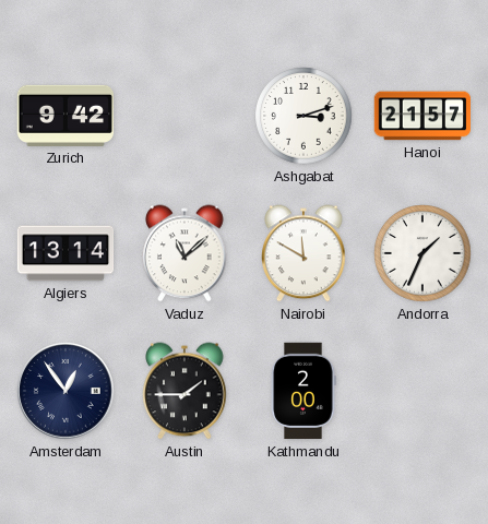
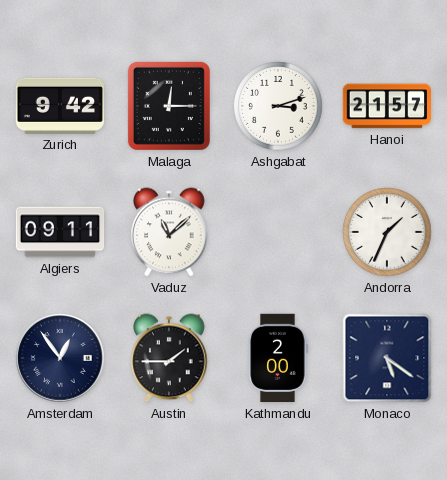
Malaga: none -> 12:15
Algiers: 13:14 -> 09:11
Nairobi: 11:50 -> none
Monaco: none -> 5:21
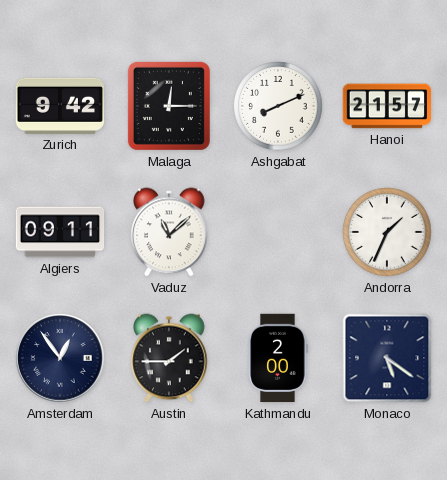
Ashgabat: 3:12 -> 8:11
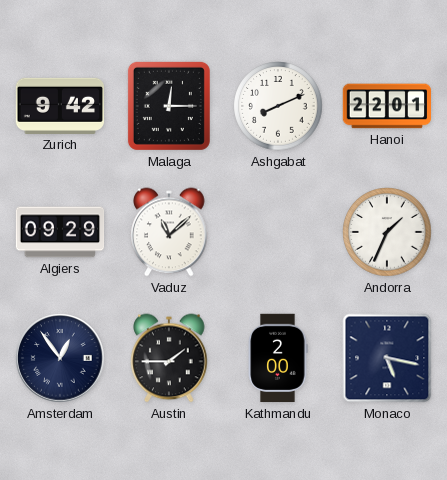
Hanoi: 21:57 -> 22:01
Algiers: 09:11 -> 09:29
Monaco: 5:21 -> 5:17
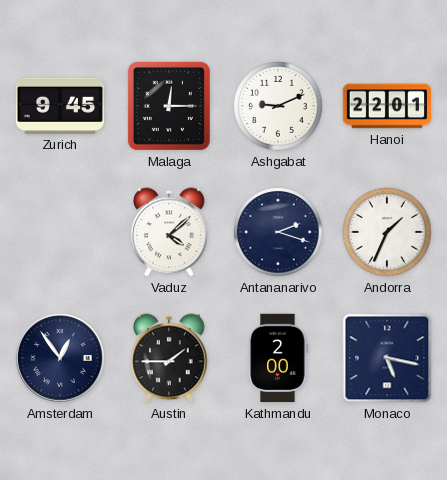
Zurich: 9:42 -> 9:45
Ashgabat: 8:11 -> 9:11
Algiers: 09:29 -> none
Vaduz: 11:08 -> 4:08
Antananarivo: none -> 2:18
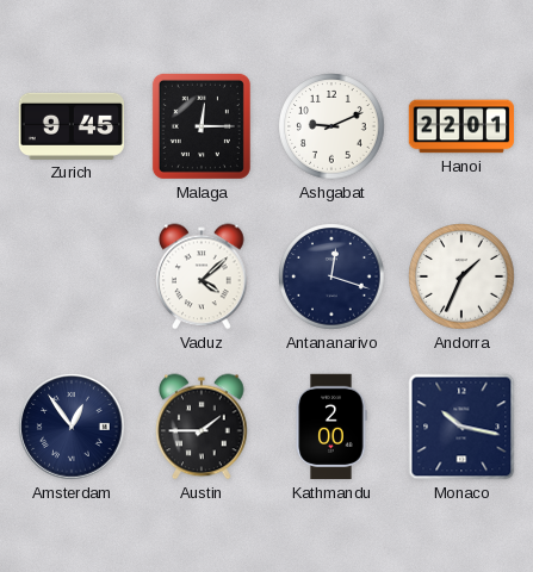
Antananarivo: 2:18 -> 12:18
Monaco: 5:17 -> 10:17
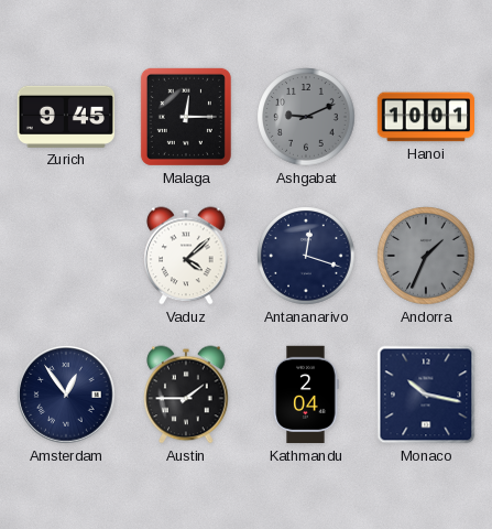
Ashgabat dial: white -> grey
Hanoi: 22:01 -> 10:01
Andorra dial: white -> grey
Kathmandu: 2:00 -> 2:04
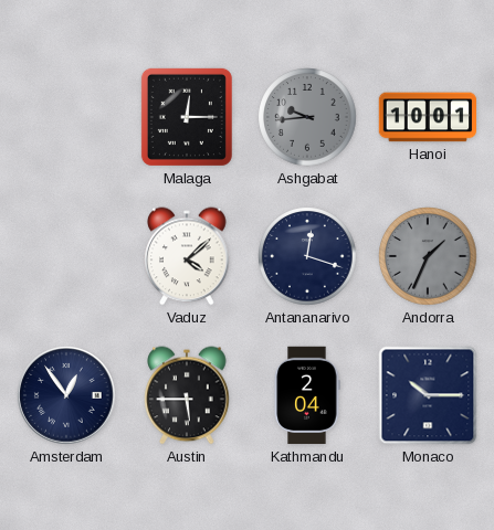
Zurich: 9:45 -> none
Ashgabat: 9:11 -> 9:44
Austin: 1:45 -> 5:45
Monaco: 10:17 -> 10:15
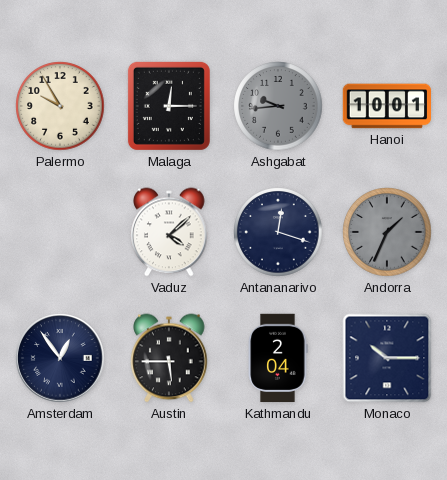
Palermo: none -> 9:55
